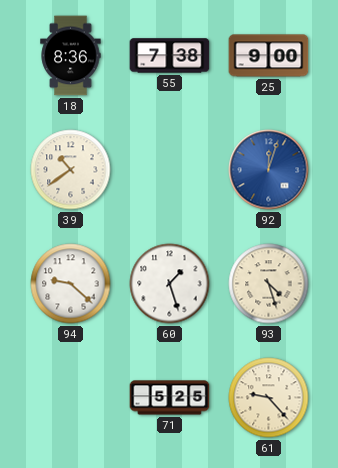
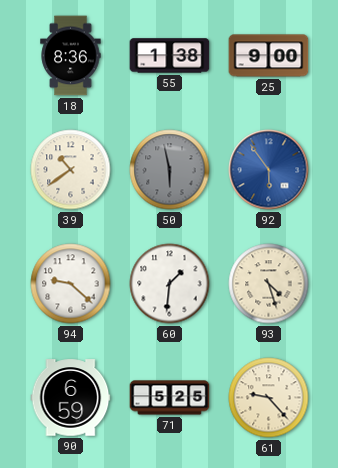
55: 7:38 -> 1:38
50: none -> 5:58
92: 12:03 -> 5:54
60: 1:27 -> 1:31
90: none -> 6:59
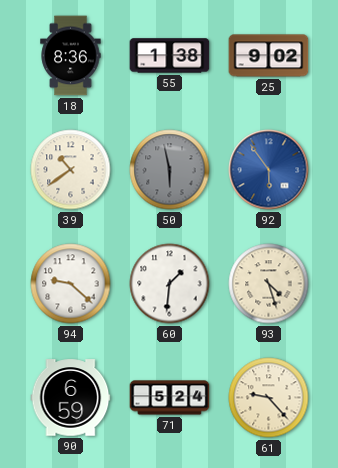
25: 9:00 -> 9:02
71: 5:25 -> 5:24
